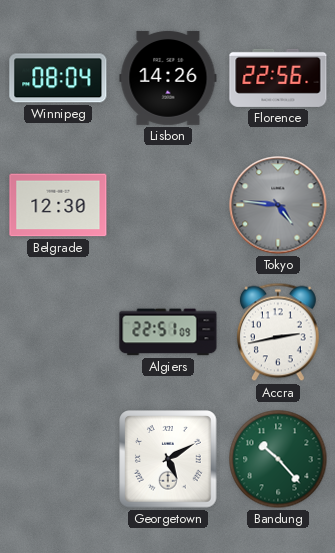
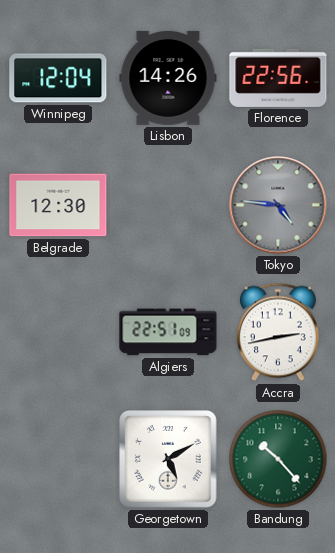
Winnipeg: 08:04 -> 12:04
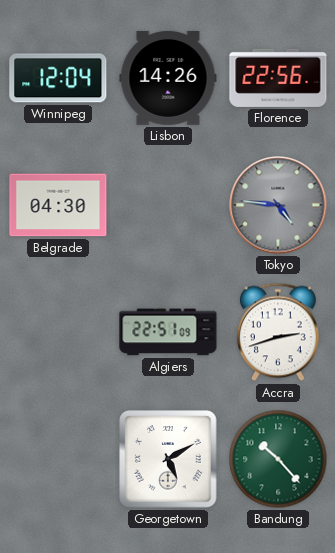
Belgrade: 12:30 -> 04:30
Accra: 2:43 -> 2:42
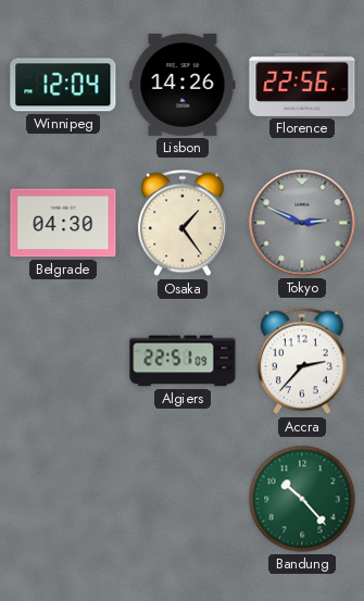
Osaka: none -> 1:24
Tokyo: 4:46 -> 2:49
Accra: 2:42 -> 2:37
Georgetown: 5:10 -> none
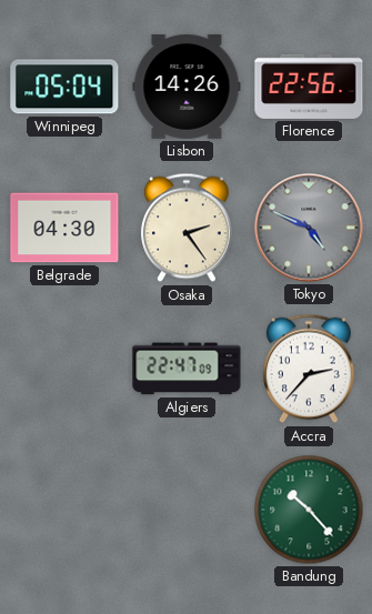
Winnipeg: 12:04 -> 05:04
Osaka: 1:24 -> 2:24
Tokyo: 2:49 -> 4:49
Algiers: 22:51 -> 22:47
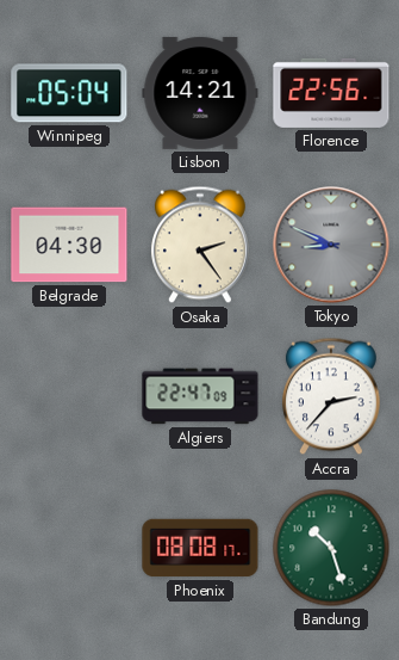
Lisbon: 14:26 -> 14:21
Tokyo: 4:49 -> 8:49
Phoenix: none -> 08:08
Bandung: 10:23 -> 10:27
